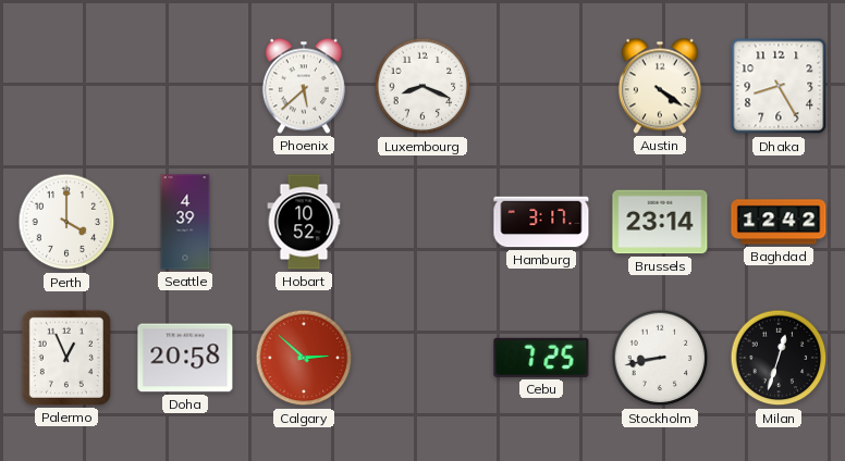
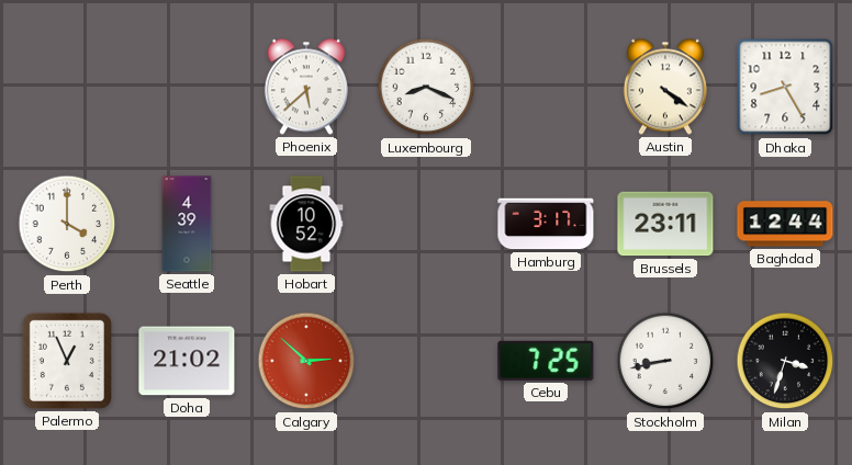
Brussels: 23:14 -> 23:11
Baghdad: 12:42 -> 12:44
Doha: 20:58 -> 21:02
Milan: 12:33 -> 3:33
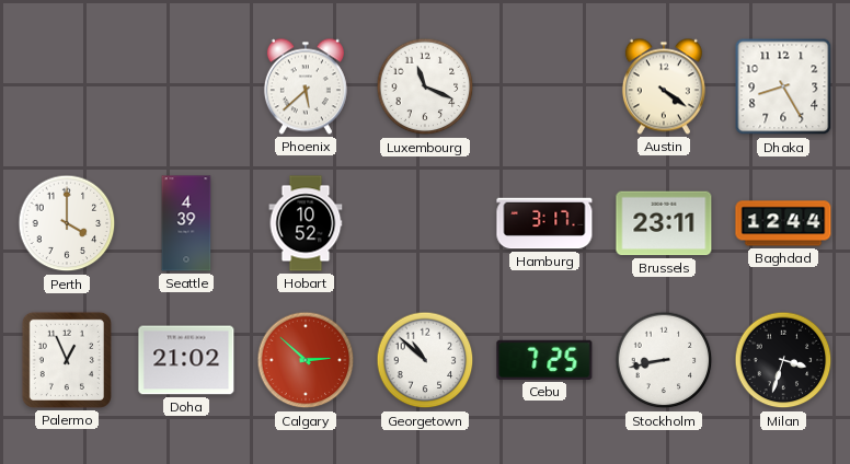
Luxembourg: 8:19 -> 11:19
Georgetown: none -> 10:52
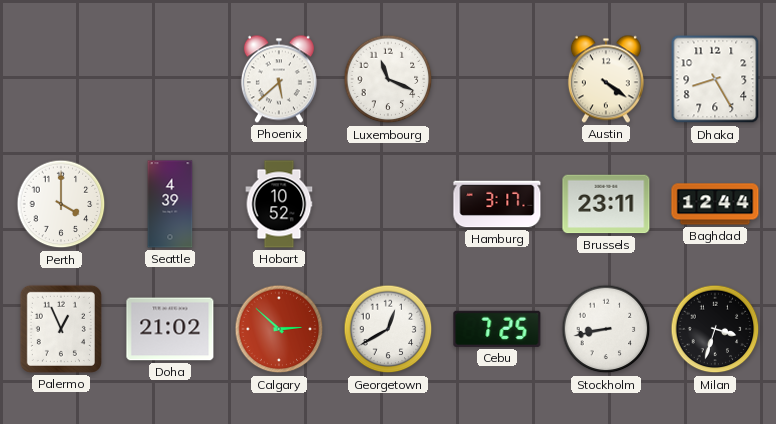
Georgetown: 10:52 -> 12:40
